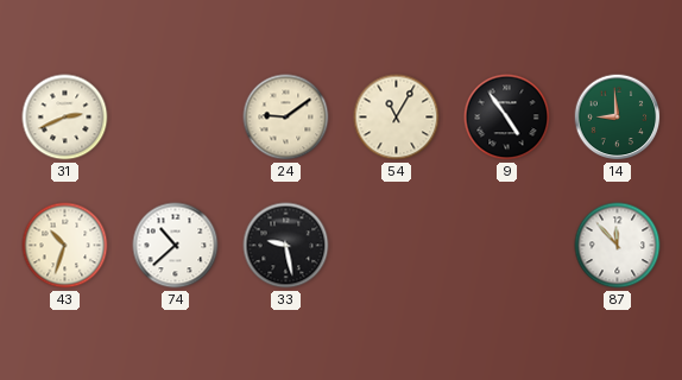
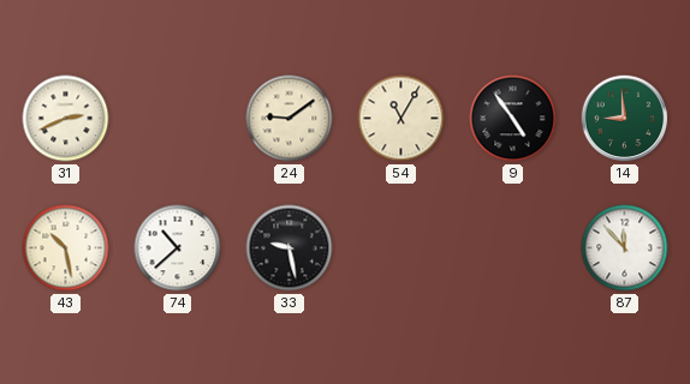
43: 10:33 -> 10:28
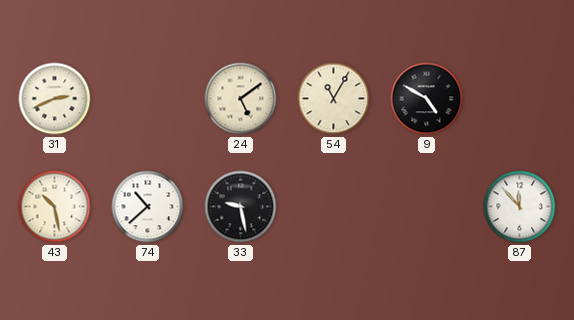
24: 9:09 -> 5:09
9: 4:54 -> 4:50
14: 8:59 -> none
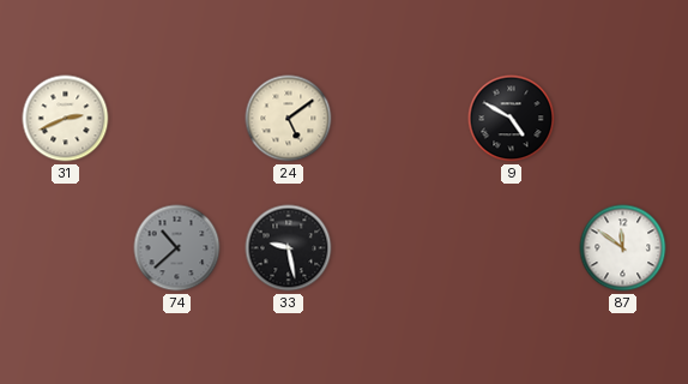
54: 11:05 -> none
43: 10:28 -> none
74 dial: white -> grey
87: 11:53 -> 11:51
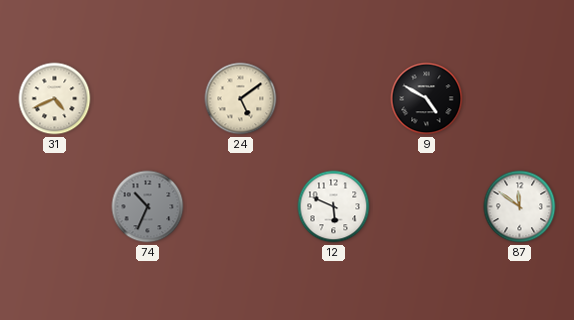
31: 2:41 -> 4:41
74: 10:38 -> 10:34
33: 9:28 -> none
12: none -> 5:49
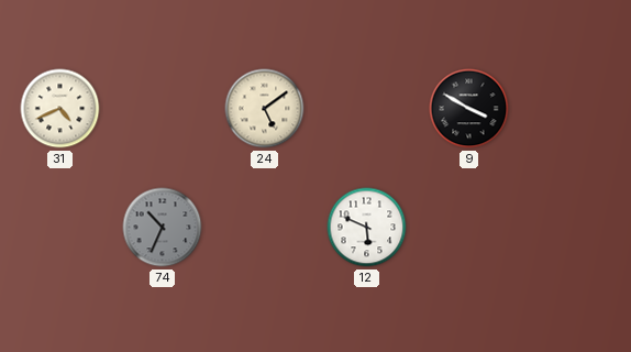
9: 4:50 -> 3:50
87: 11:51 -> none
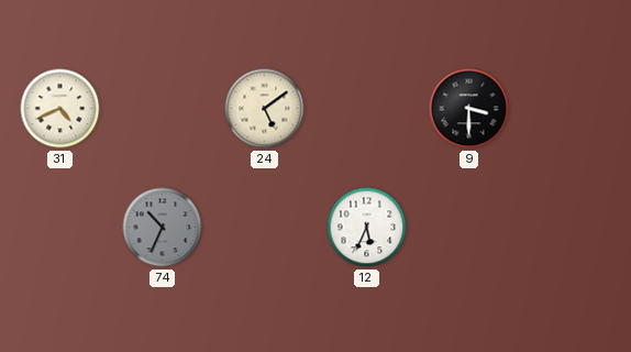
9: 3:50 -> 3:30
12: 5:49 -> 5:34
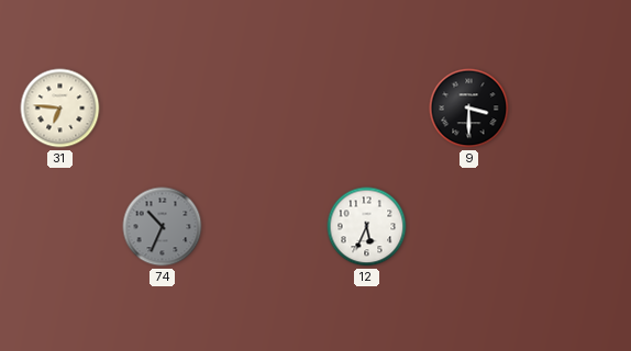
31: 4:41 -> 6:46
24: 5:09 -> none
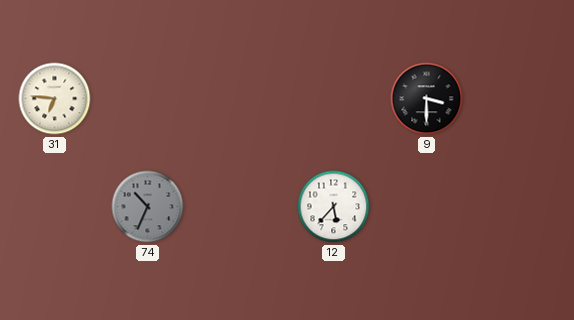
12: 5:34 -> 5:37
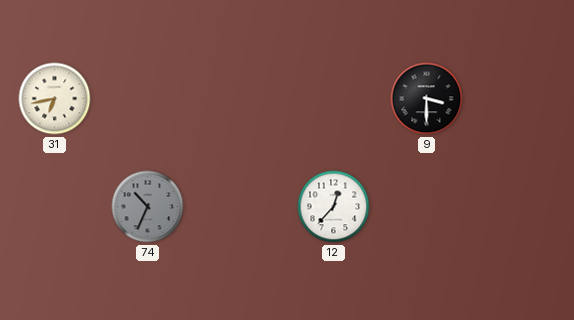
31: 6:46 -> 6:43
12: 5:37 -> 12:37
